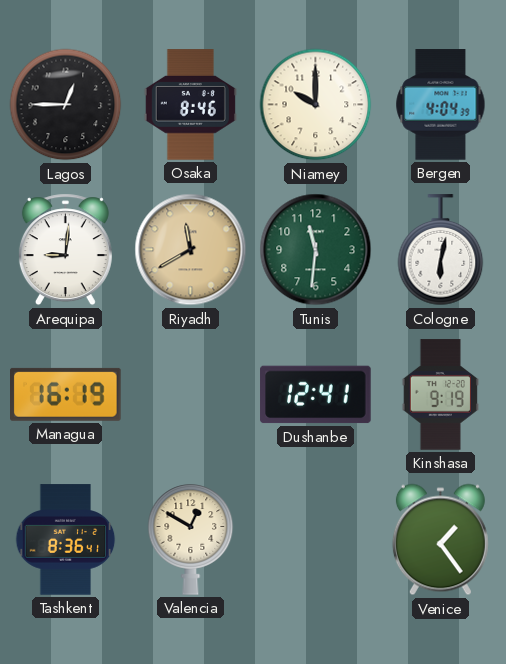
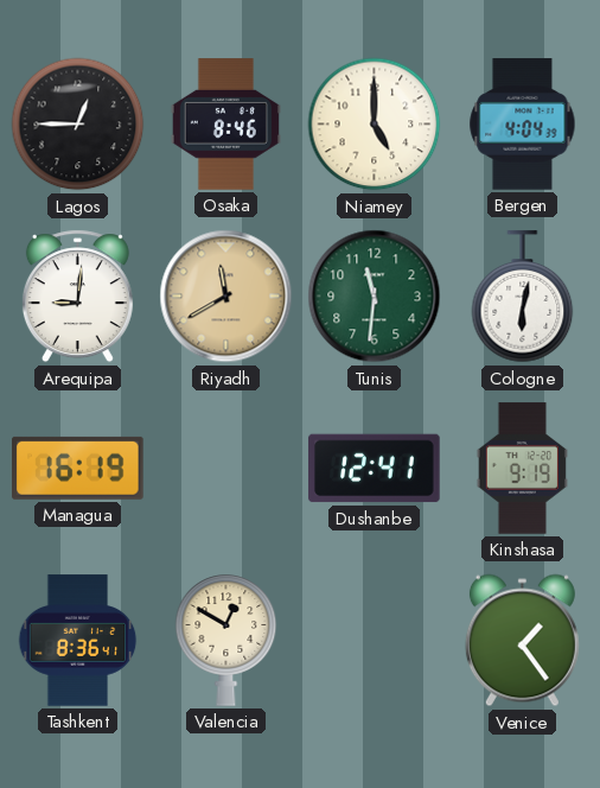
Niamey: 10:00 -> 5:00
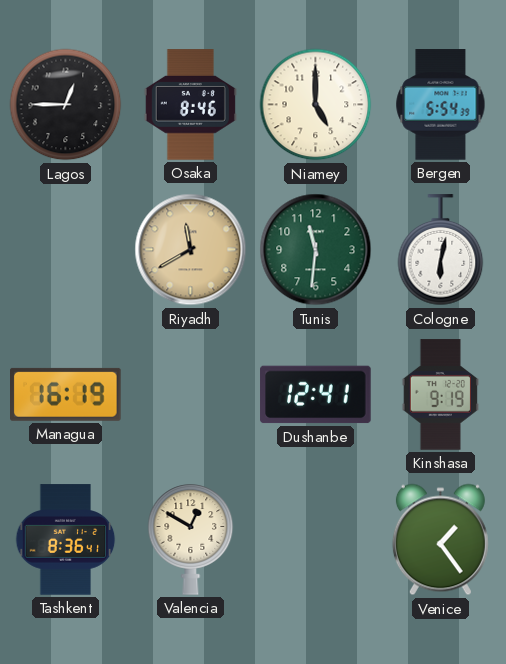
Bergen: 4:04 -> 5:54
Arequipa: 9:01 -> none
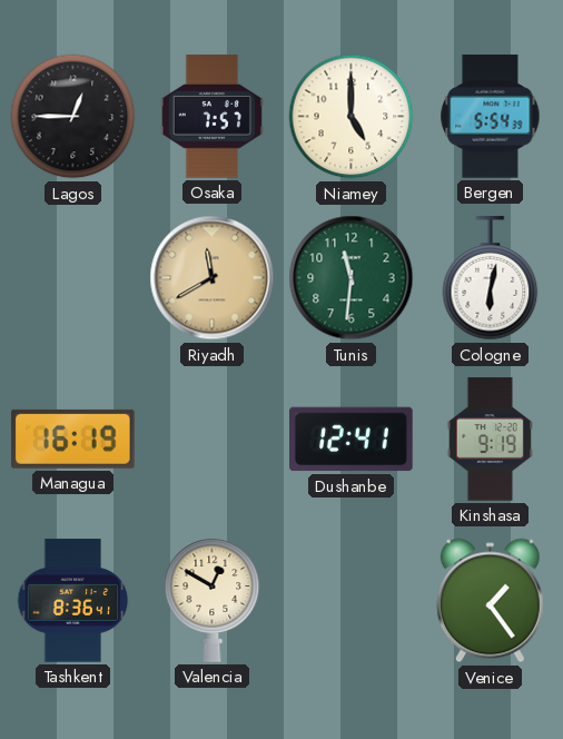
Osaka: 8:46 -> 7:57
